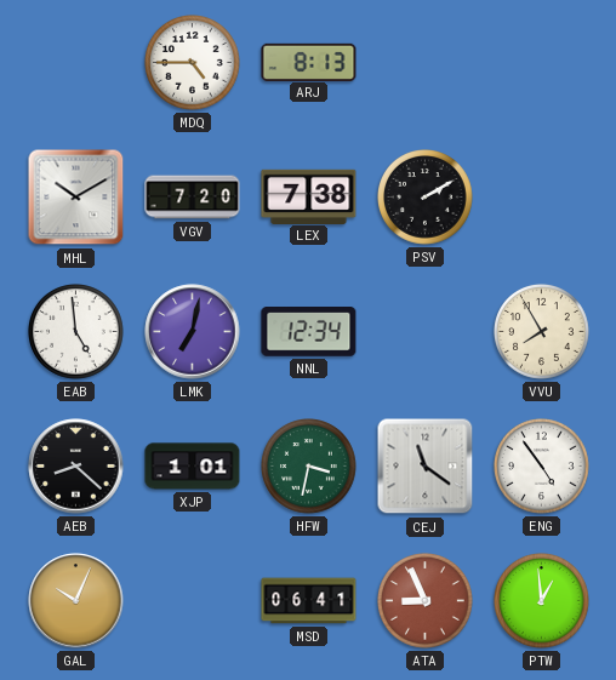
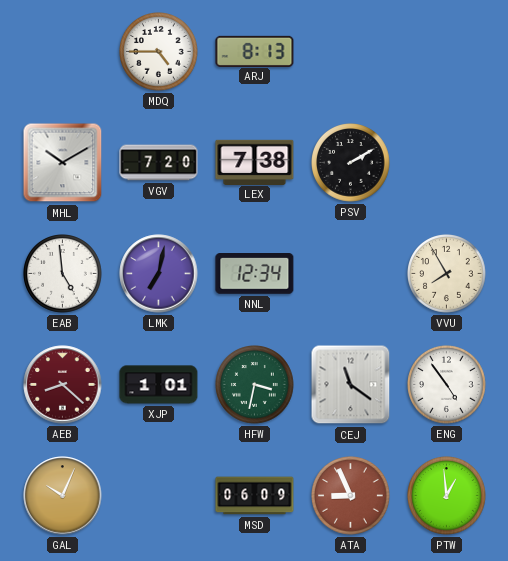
AEB dial: black -> burgundy
MSD: 06:41 -> 06:09
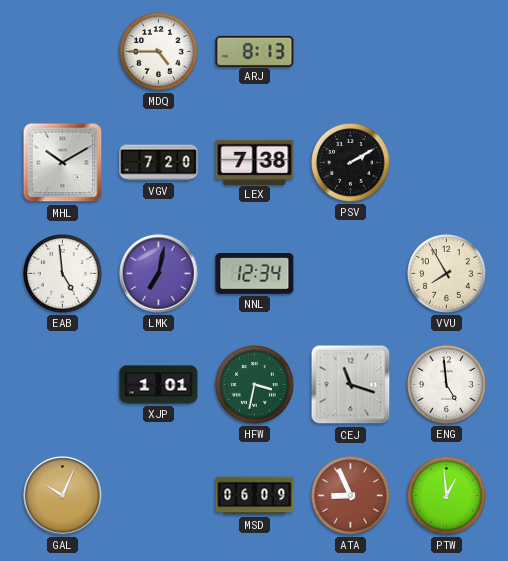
AEB: 8:22 -> none
CEJ: 11:21 -> 11:18
ENG: 4:54 -> 4:59
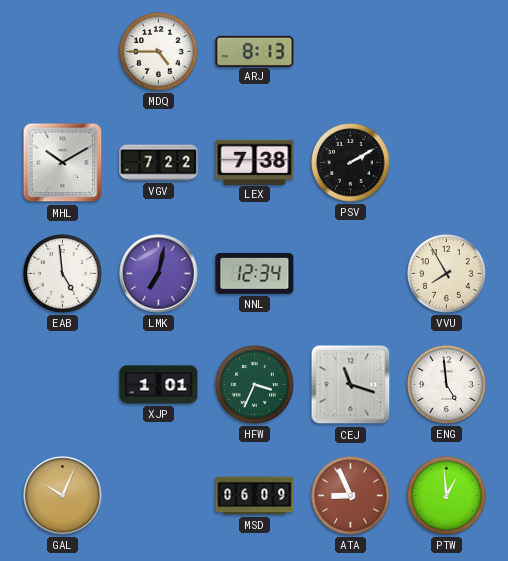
VGV: 7:20 -> 7:22
HFW: 3:32 -> 3:34
